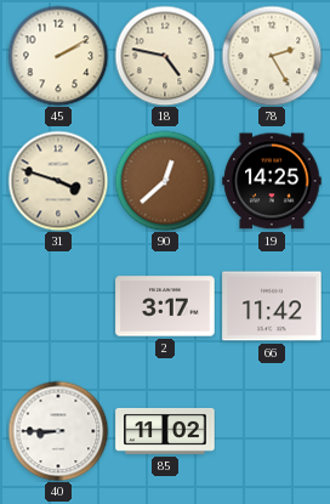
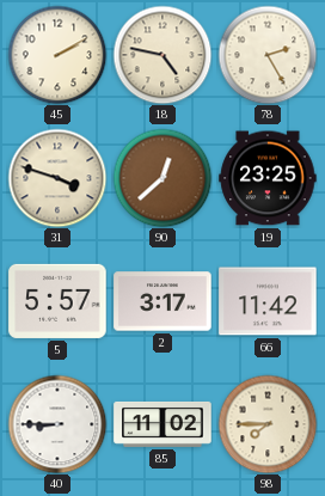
19: 14:25 -> 23:25
5: none -> 5:57
98: none -> 7:45
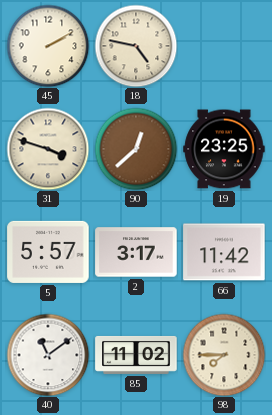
78: 2:25 -> none
40: 8:45 -> 11:09
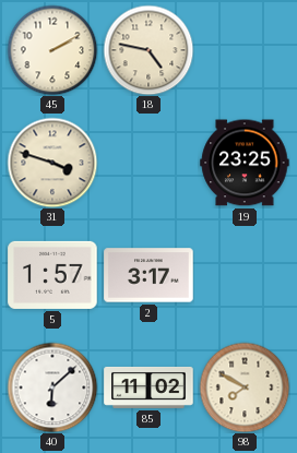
90: 12:38 -> none
5: 5:57 -> 1:57
66: 11:42 -> none
40: 11:09 -> 6:08
98: 7:45 -> 7:50
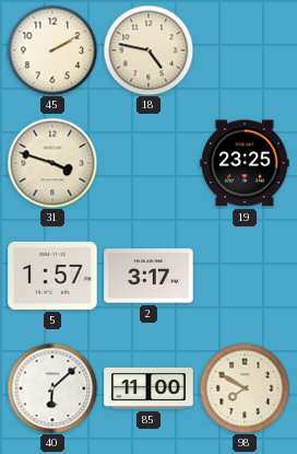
85: 11:02 -> 11:00
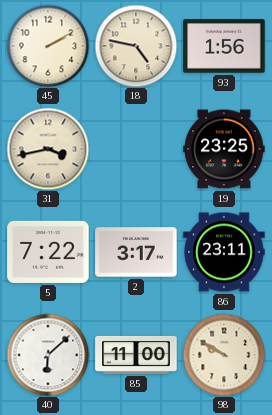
93: none -> 1:56
31: 3:48 -> 3:43
5: 1:57 -> 7:22
86: none -> 23:11
98: 7:50 -> 9:50
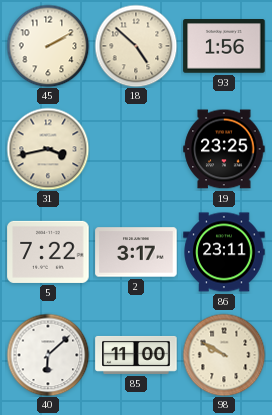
18: 4:47 -> 4:52
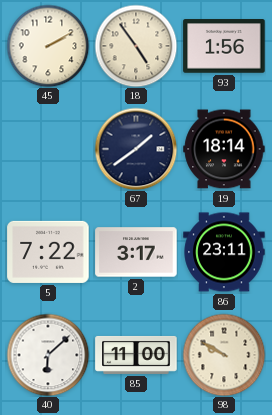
18: 4:52 -> 4:54
31: 3:43 -> none
67: none -> 1:39
19: 23:25 -> 18:14
